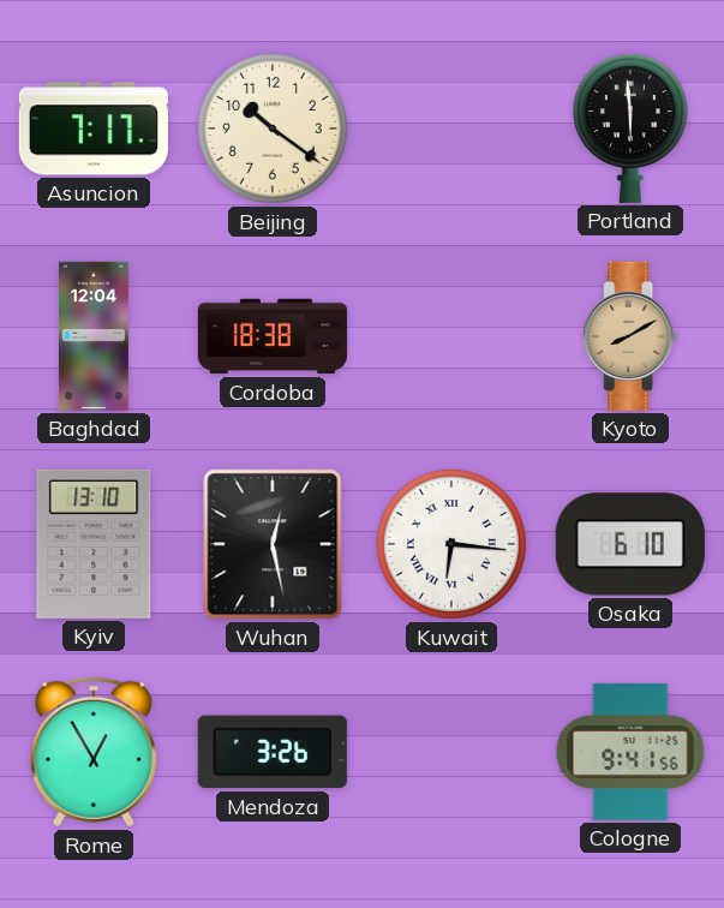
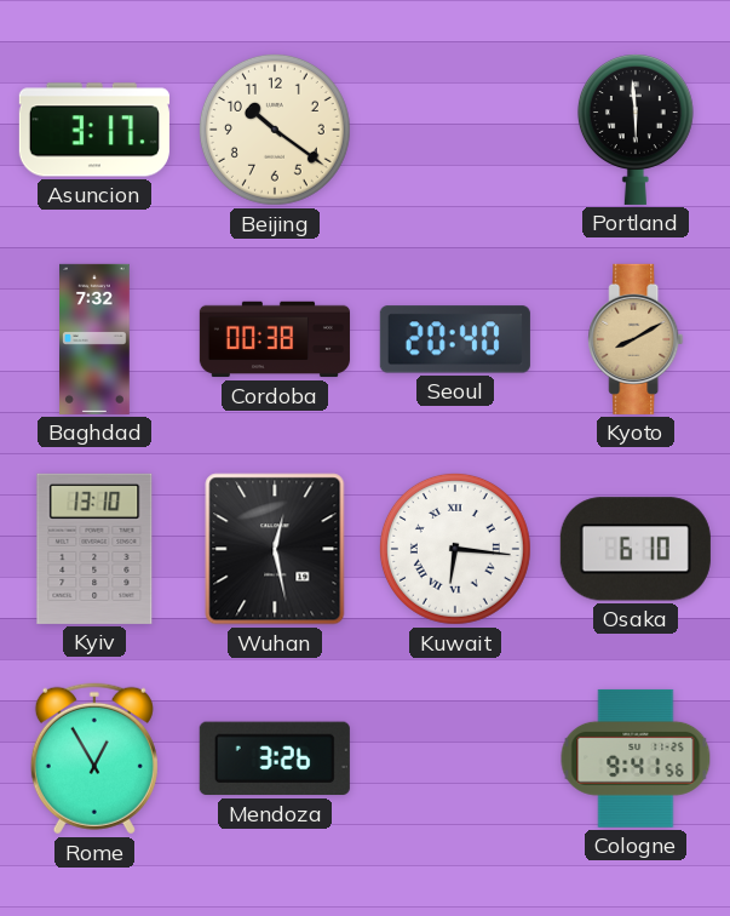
Asuncion: 7:17 -> 3:17
Baghdad: 12:04 -> 7:32
Cordoba: 18:38 -> 00:38
Seoul: none -> 20:40
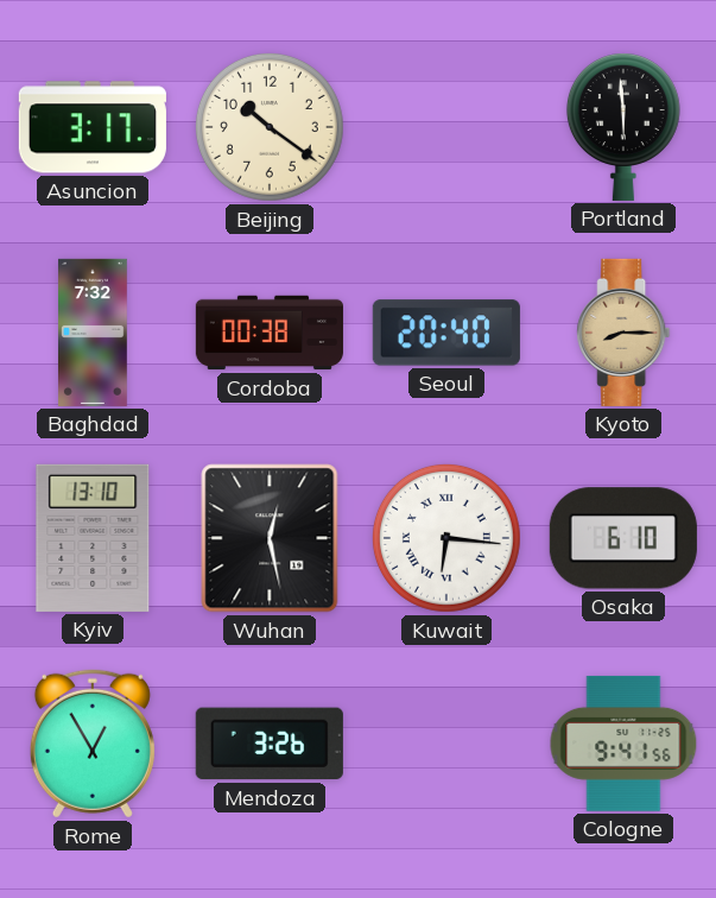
Kyoto: 8:10 -> 8:15
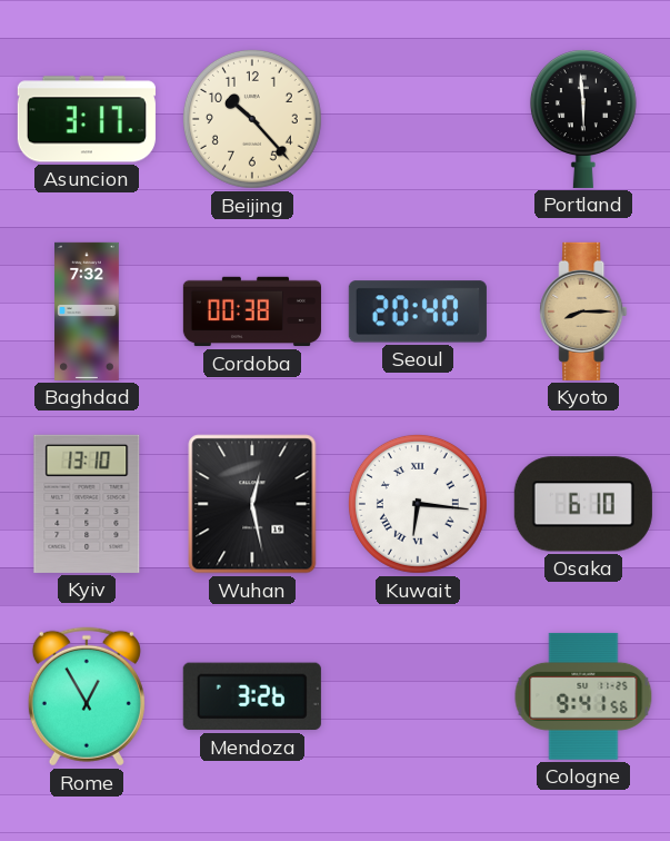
Beijing: 10:21 -> 10:23
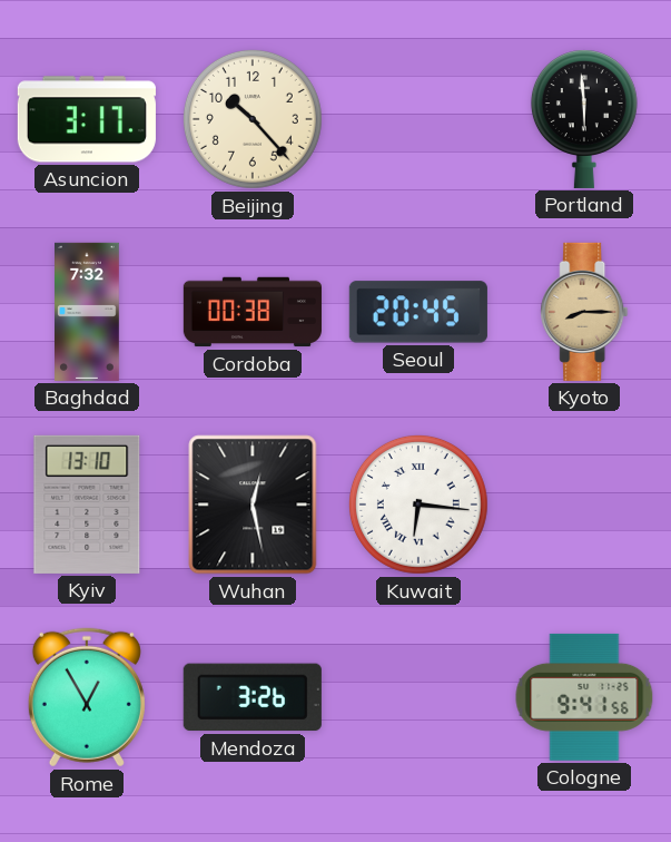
Seoul: 20:40 -> 20:45
Osaka: 6:10 -> none
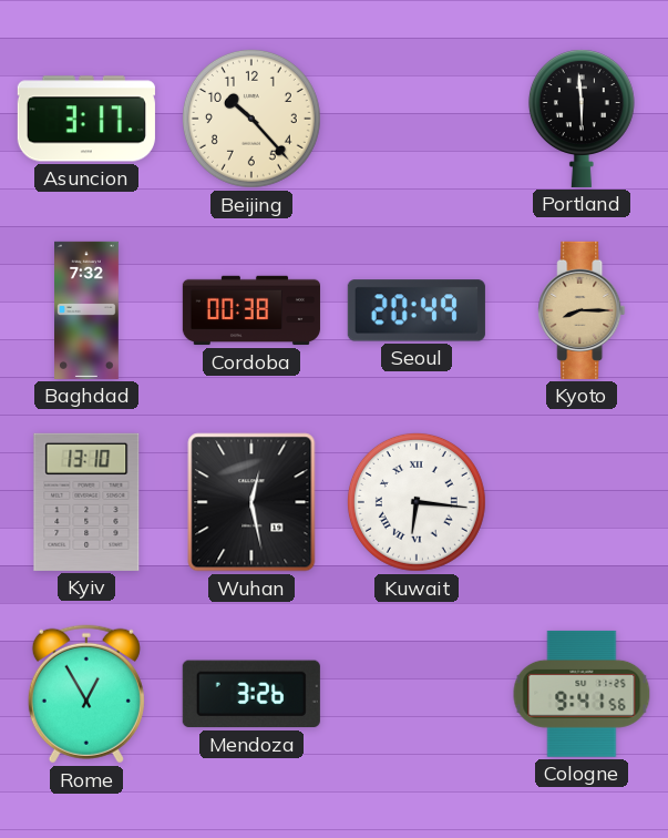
Seoul: 20:45 -> 20:49
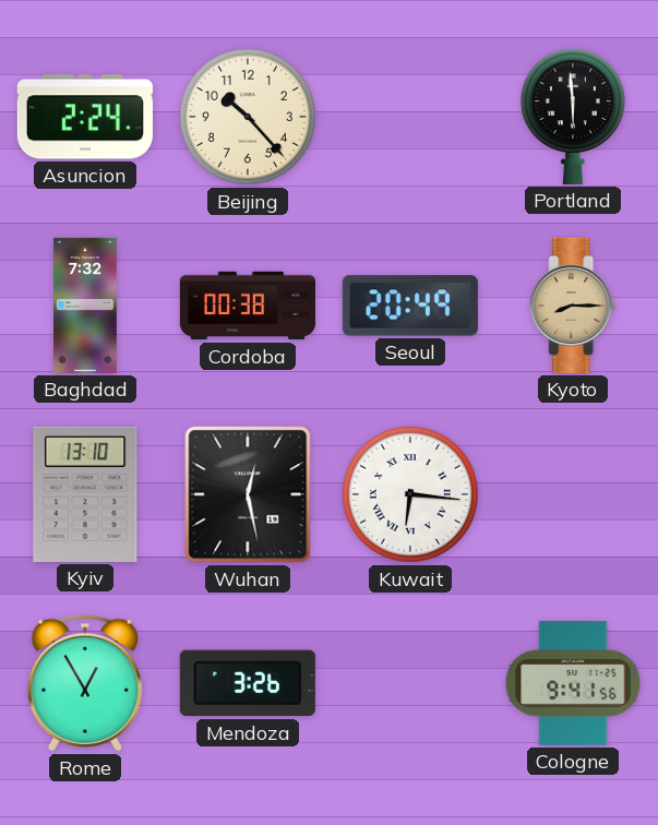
Asuncion: 3:17 -> 2:24
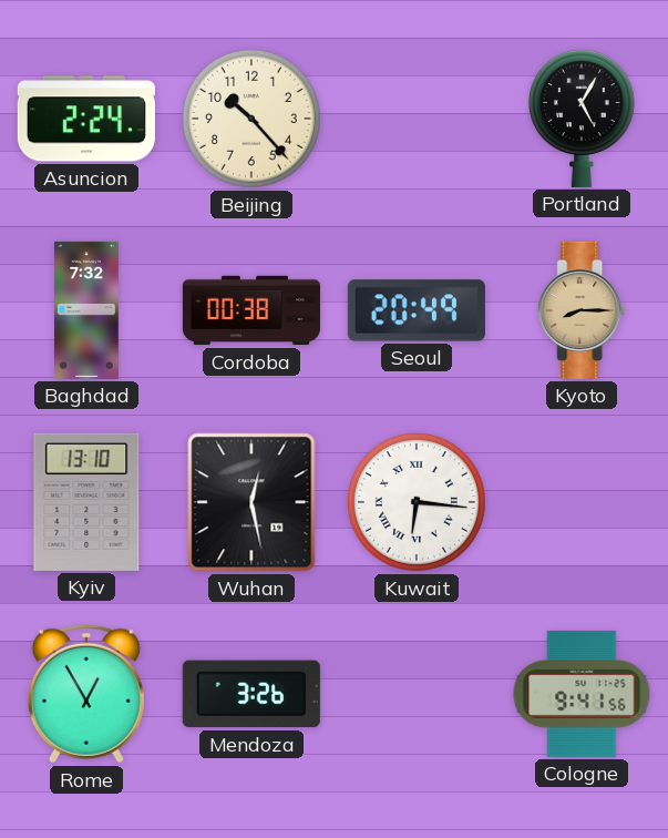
Portland: 5:59 -> 5:05
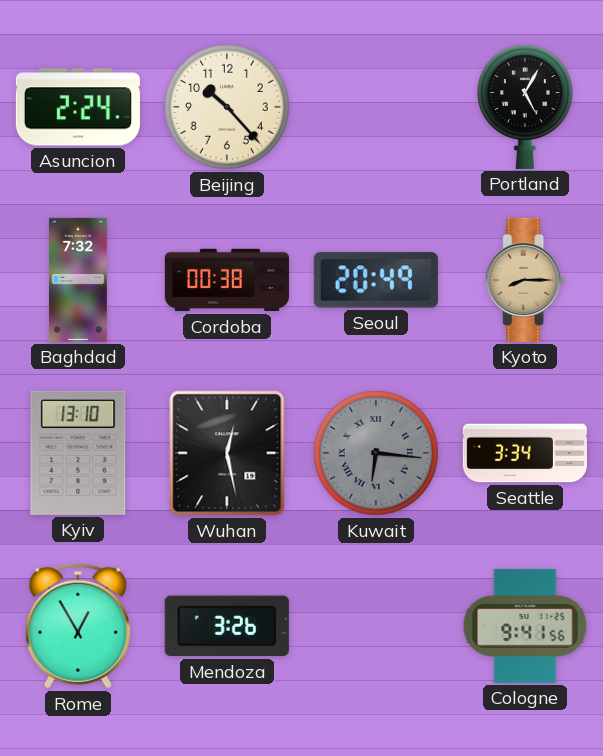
Kuwait dial: white -> grey
Seattle: none -> 3:34
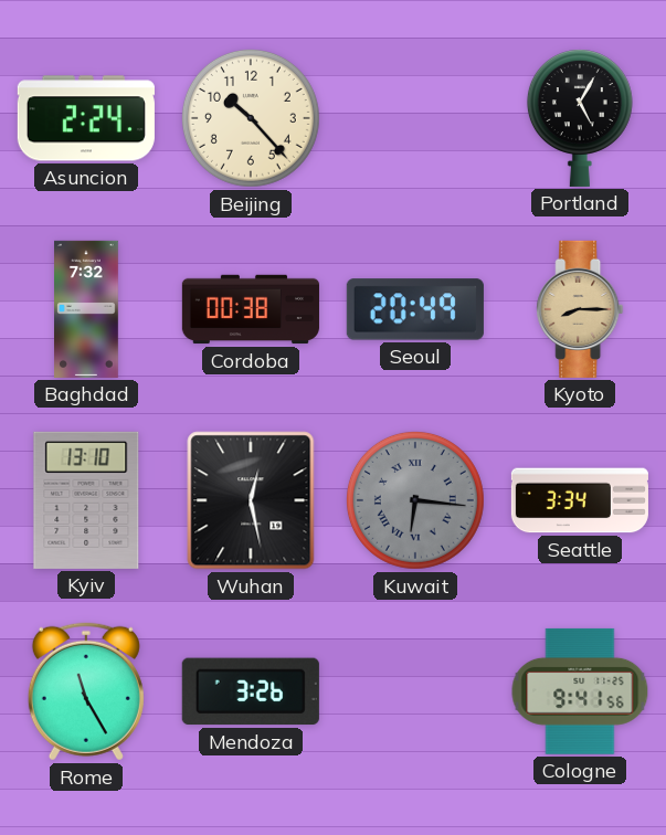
Rome: 12:55 -> 11:25
